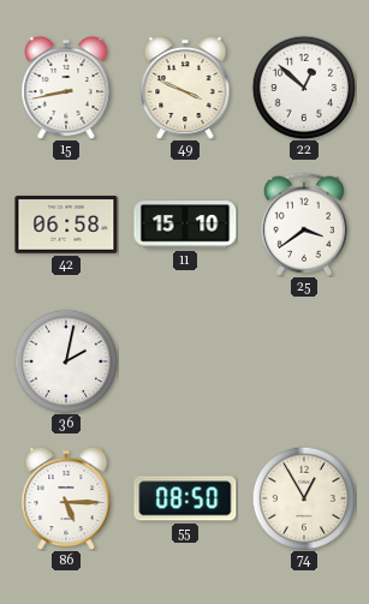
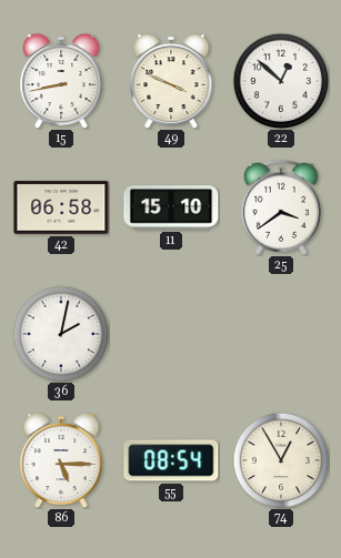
55: 08:50 -> 08:54
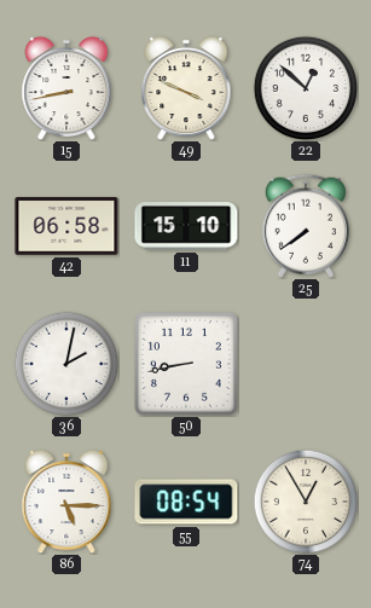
25: 3:39 -> 7:39
50: none -> 8:43
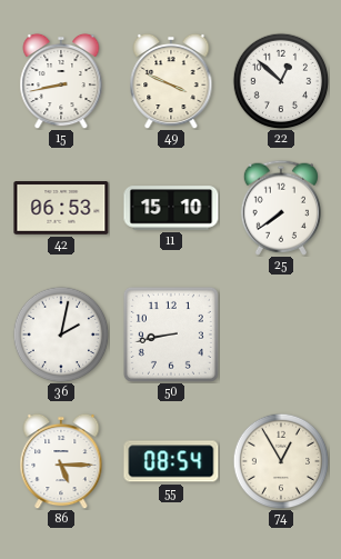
42: 06:58 -> 06:53
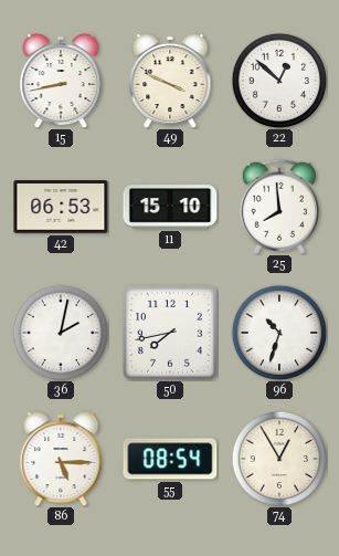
25: 7:39 -> 7:59
50: 8:43 -> 7:43
96: none -> 10:33
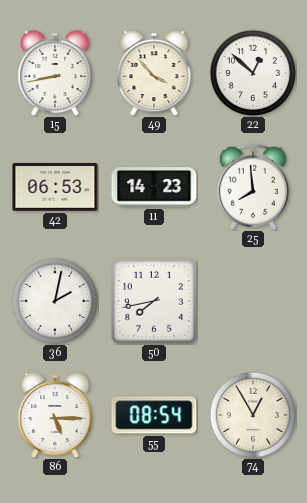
49: 3:49 -> 3:53
11: 15:10 -> 14:23
96: 10:33 -> none
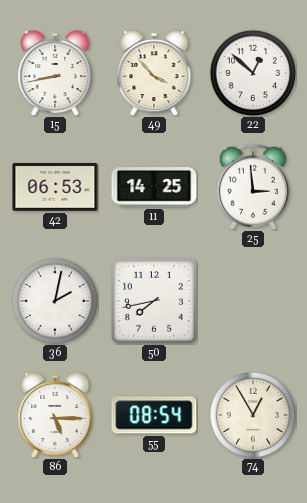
11: 14:23 -> 14:25
25: 7:59 -> 2:59
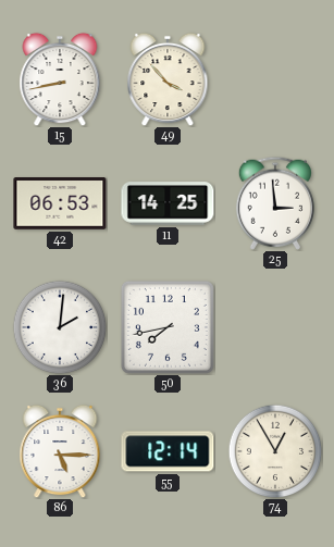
22: 12:52 -> none
36: 2:02 -> 2:01
55: 08:54 -> 12:14
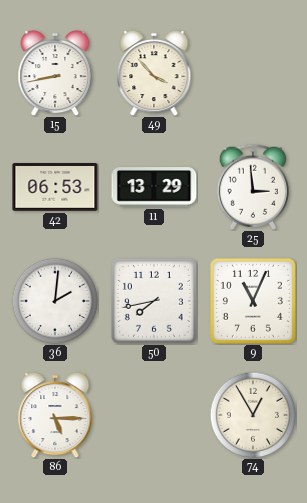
11: 14:25 -> 13:29
9: none -> 11:04
55: 12:14 -> none
